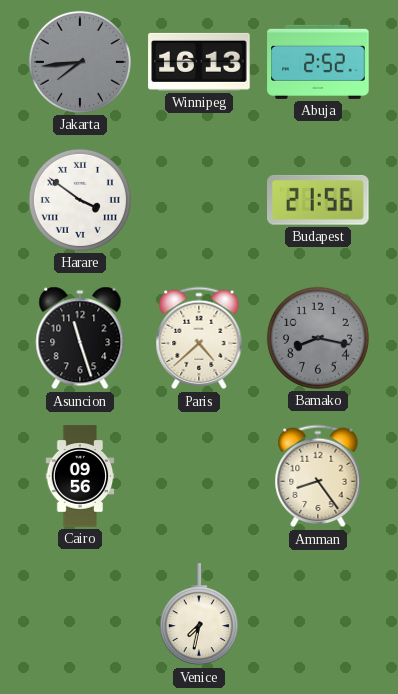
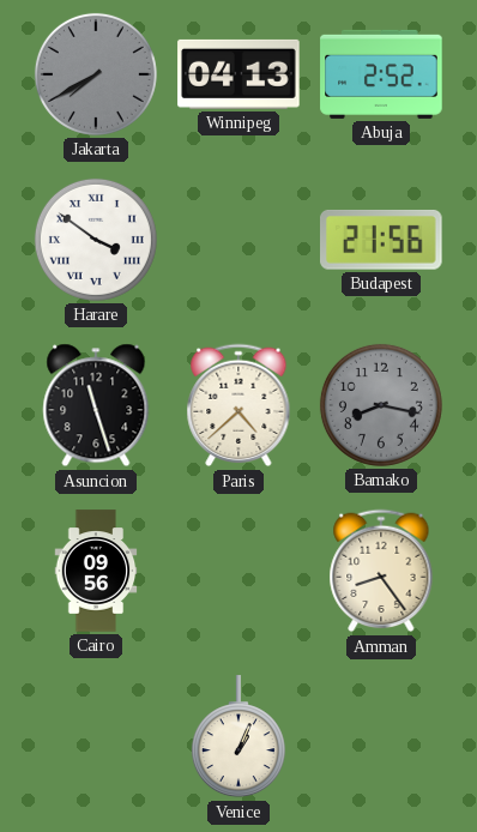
Jakarta: 7:44 -> 7:40
Winnipeg: 16:13 -> 04:13
Venice: 7:32 -> 1:04
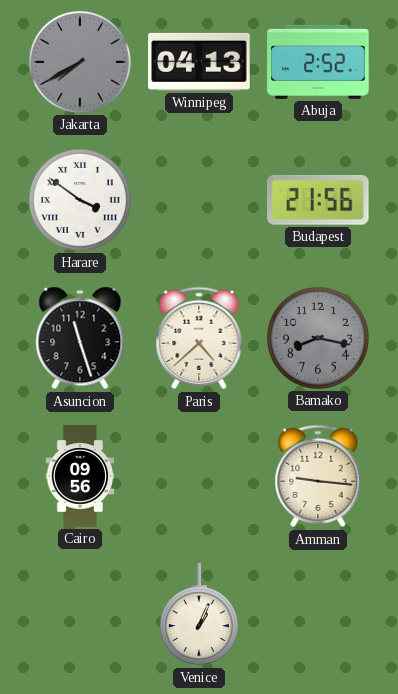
Amman: 8:24 -> 9:16
